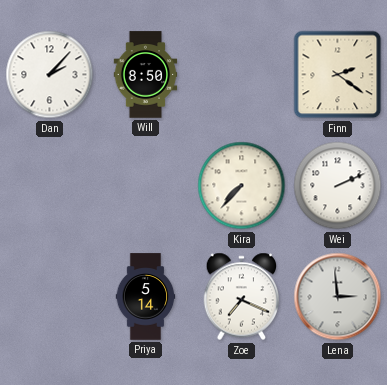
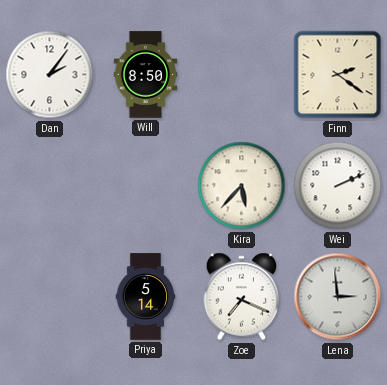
Dan: 2:07 -> 2:06
Kira: 7:37 -> 5:37
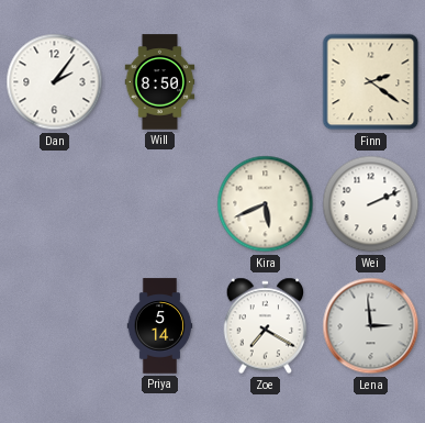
Kira: 5:37 -> 5:41
Zoe: 7:19 -> 7:20
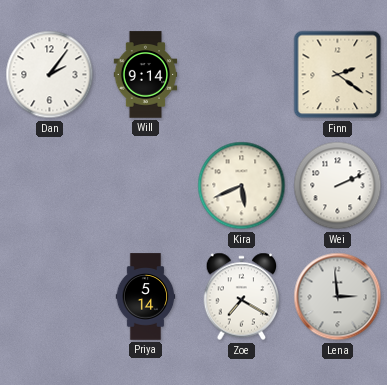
Will: 8:50 -> 9:14
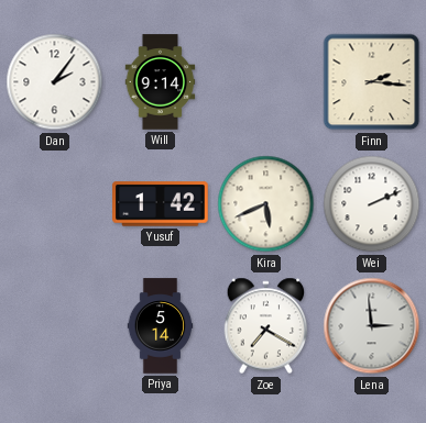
Finn: 2:21 -> 2:16
Yusuf: none -> 1:42
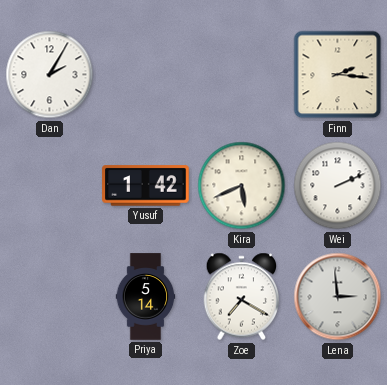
Dan: 2:06 -> 2:05
Will: 9:14 -> none
